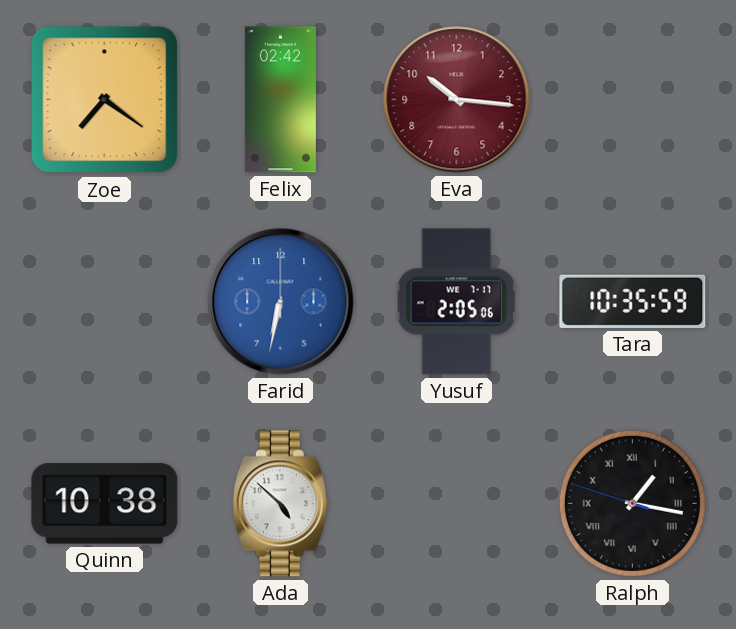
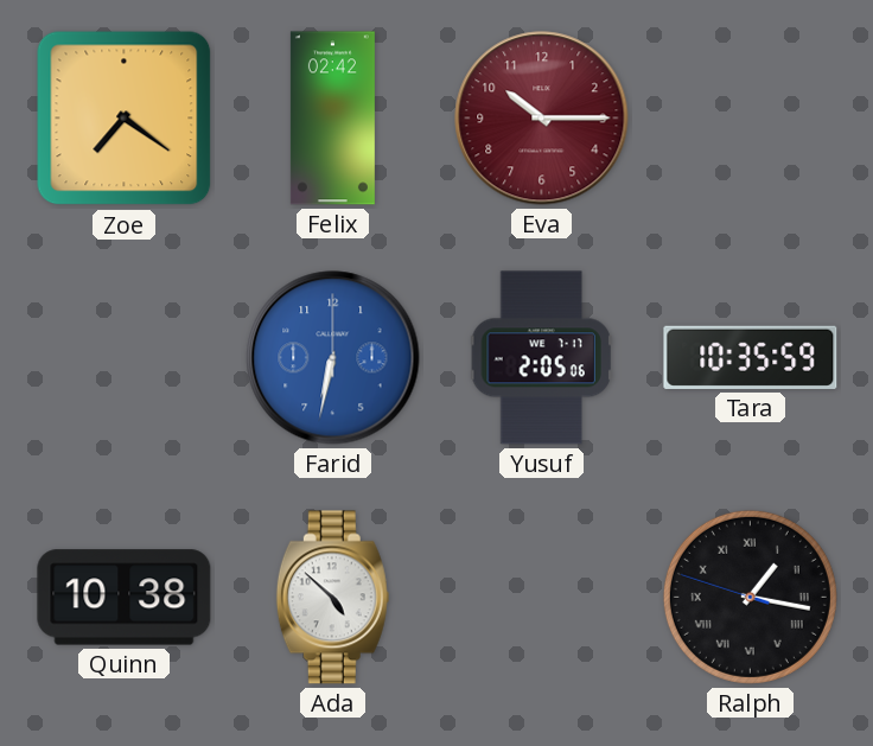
Eva: 10:16 -> 10:15
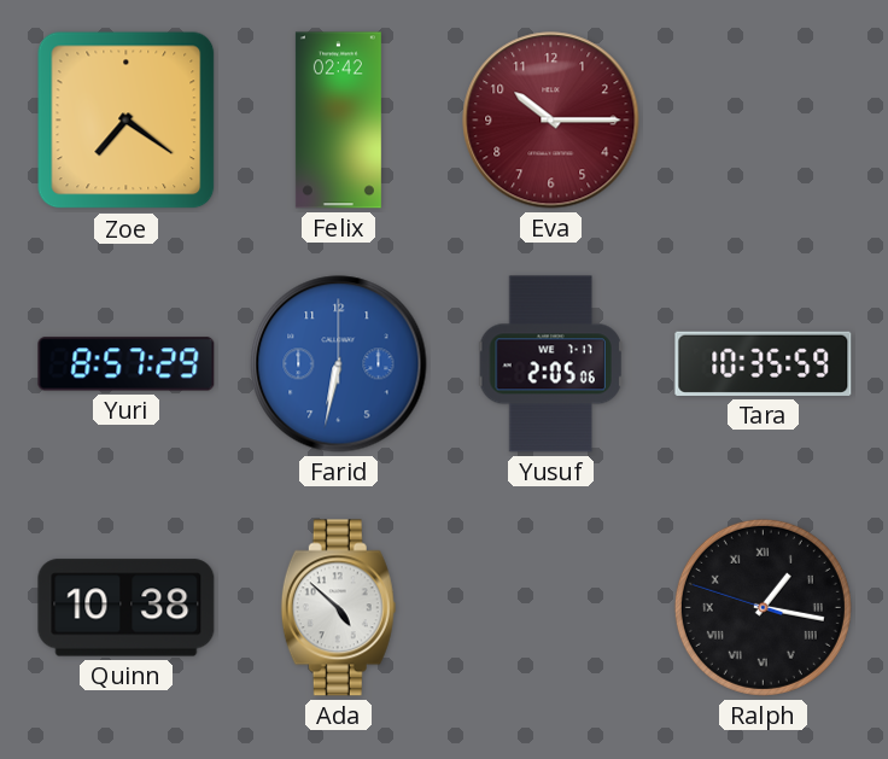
Yuri: none -> 8:57
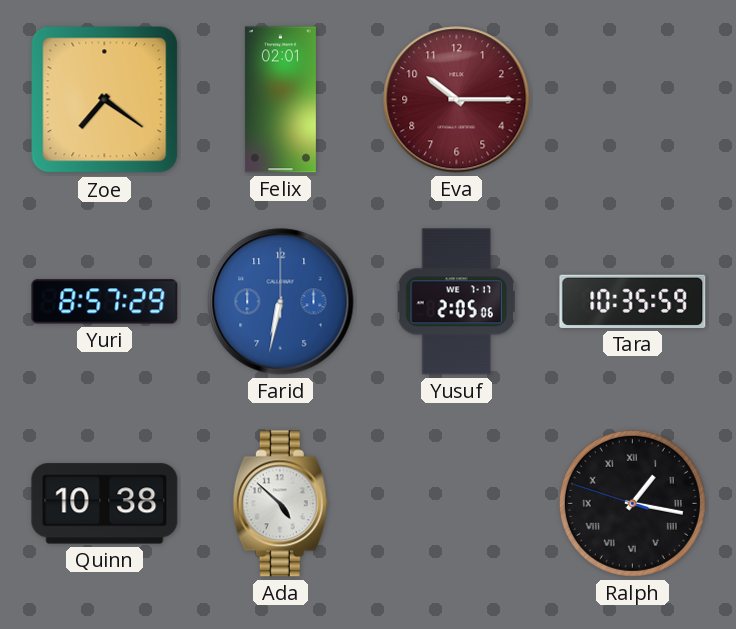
Felix: 02:42 -> 02:01
